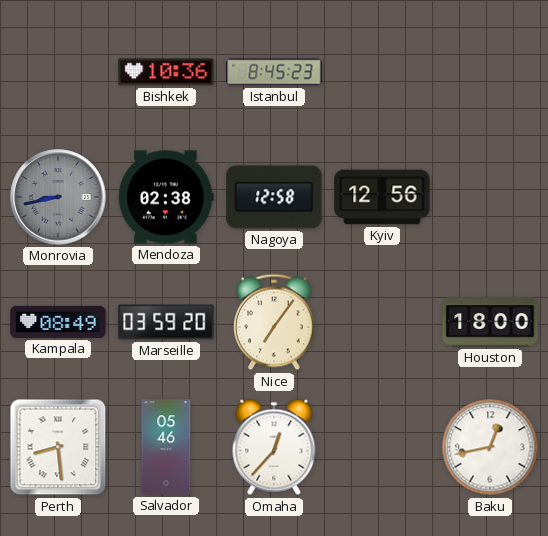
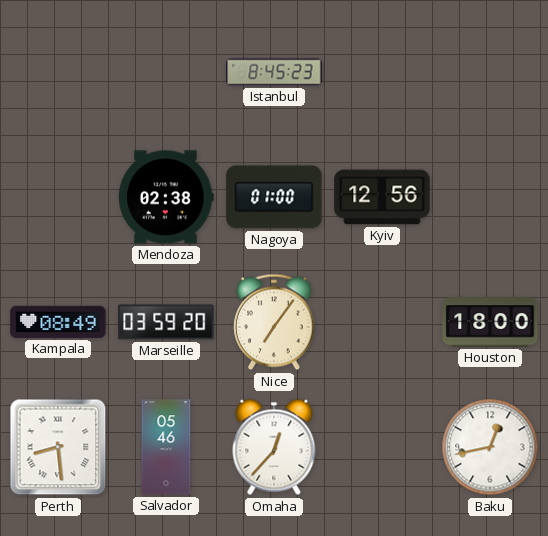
Bishkek: 10:36 -> none
Monrovia: 8:43 -> none
Nagoya: 12:58 -> 01:00
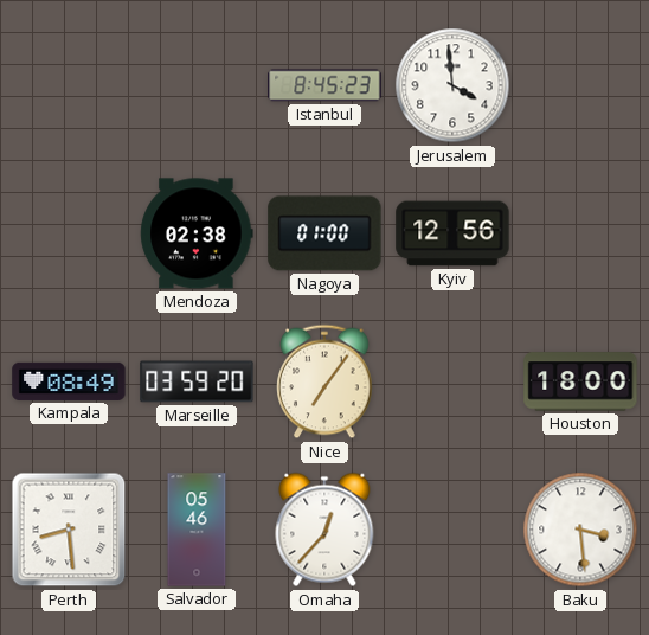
Jerusalem: none -> 3:59
Baku: 12:43 -> 3:29
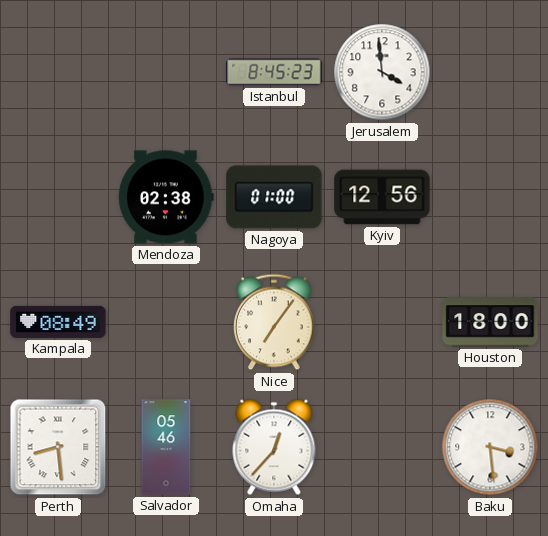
Marseille: 03:59 -> none
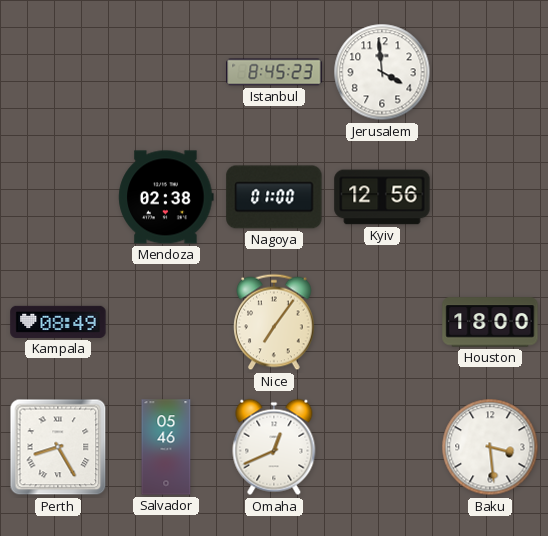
Perth: 8:29 -> 8:25
Omaha: 12:37 -> 12:41
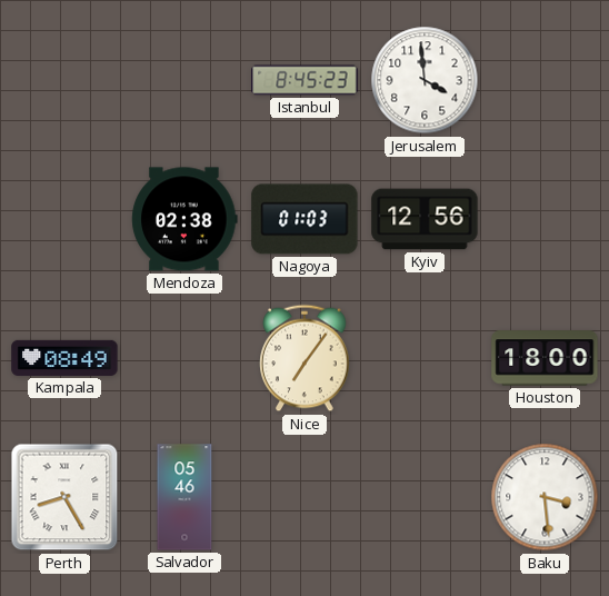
Nagoya: 01:00 -> 01:03
Omaha: 12:41 -> none
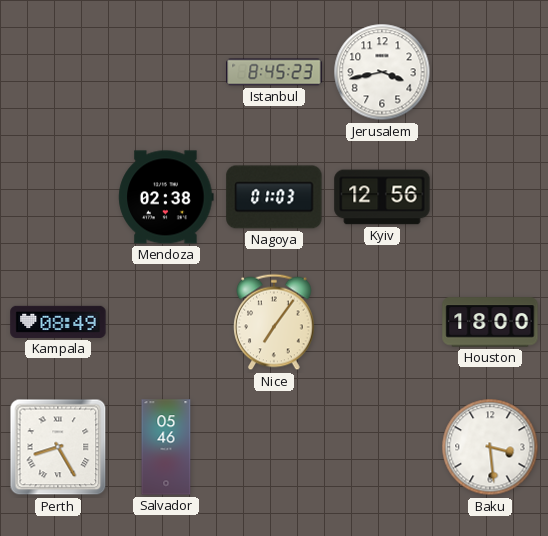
Jerusalem: 3:59 -> 3:43
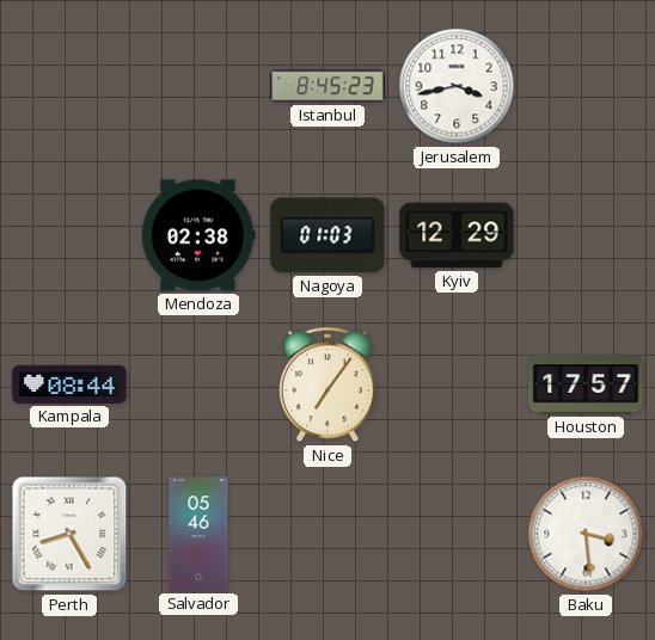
Kyiv: 12:56 -> 12:29
Kampala: 08:49 -> 08:44
Houston: 18:00 -> 17:57
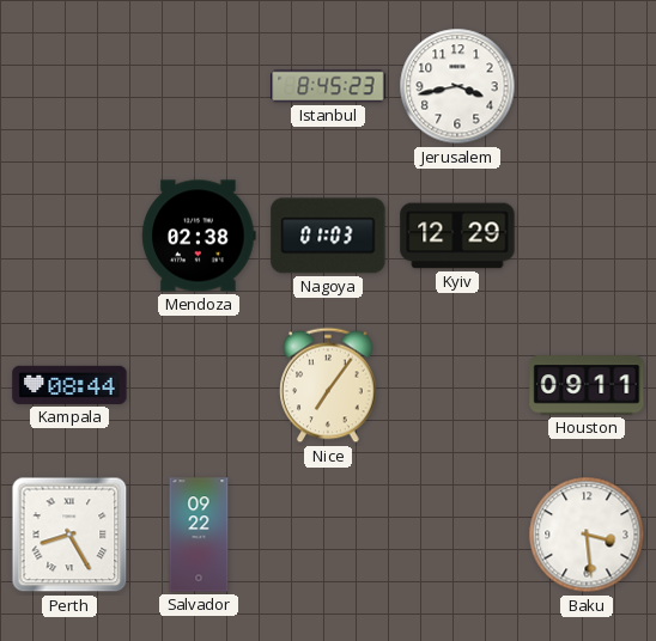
Houston: 17:57 -> 09:11
Salvador: 05:46 -> 09:22
